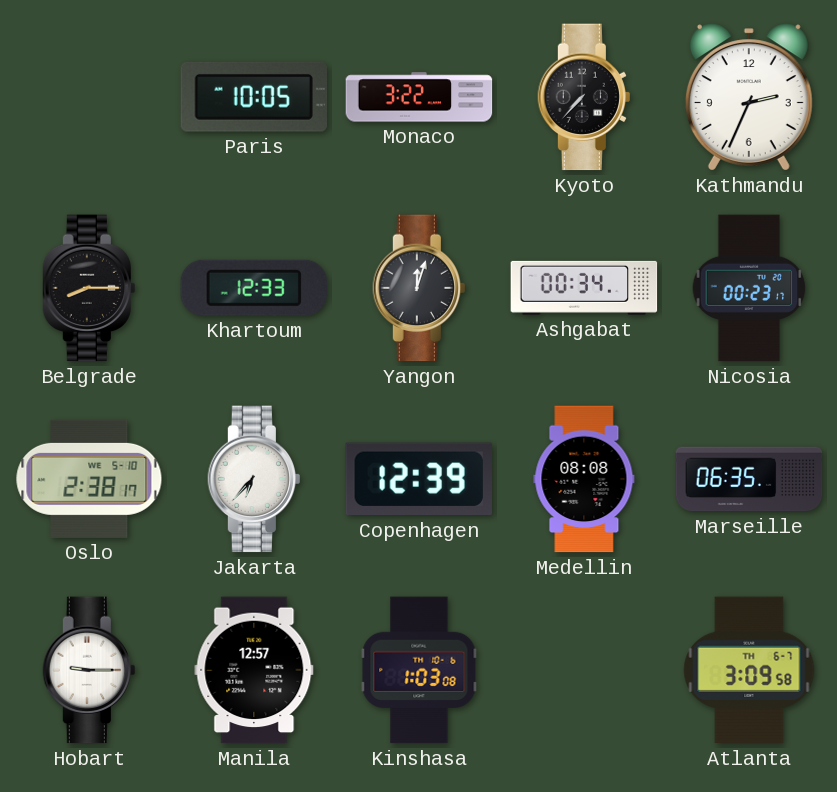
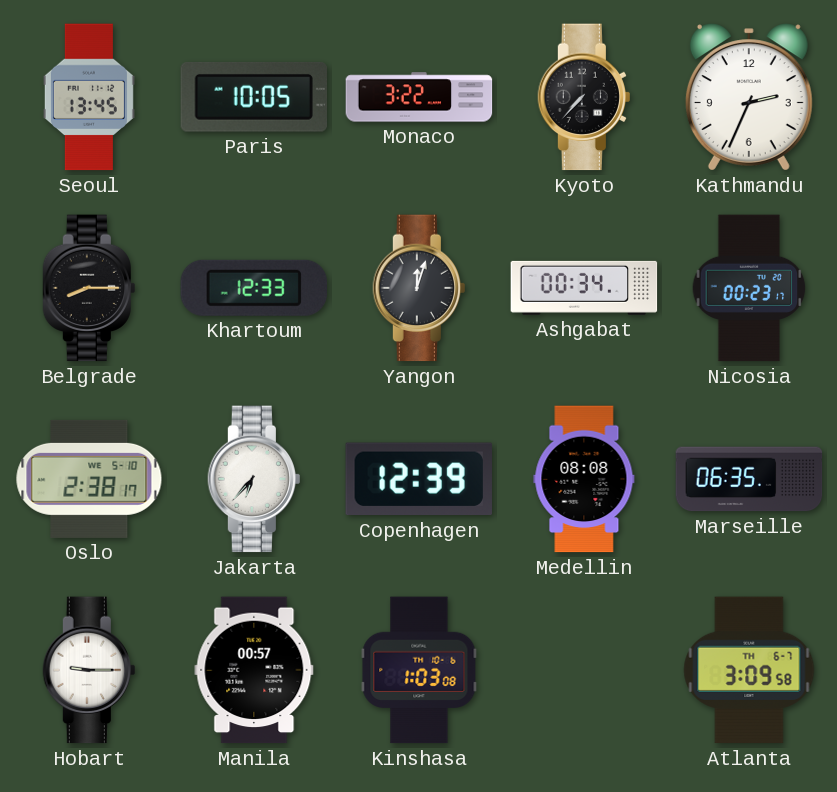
Seoul: none -> 13:45
Manila: 12:57 -> 00:57
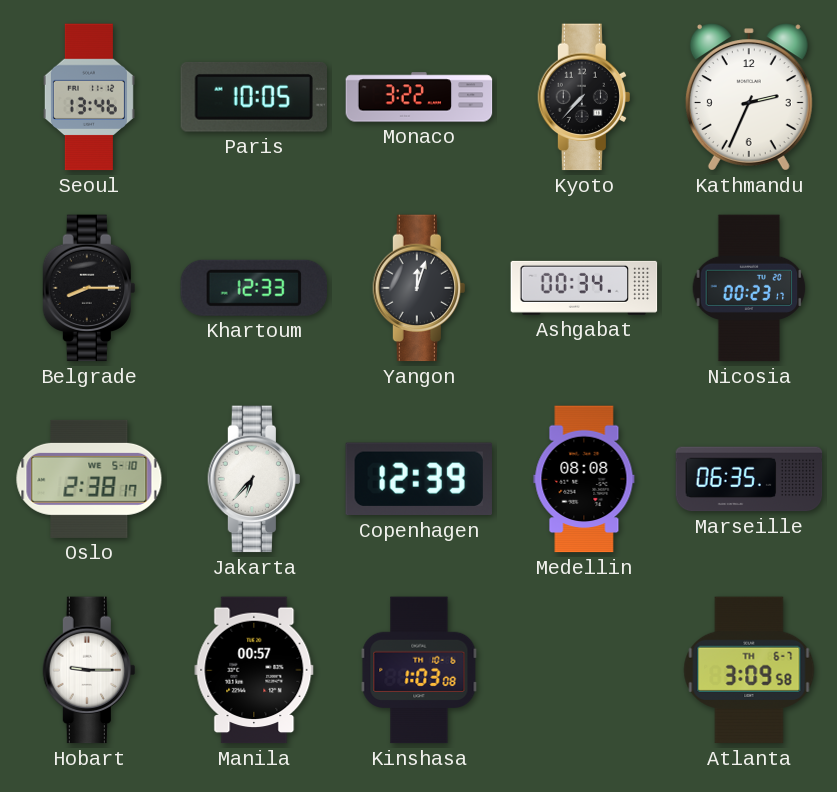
Seoul: 13:45 -> 13:46
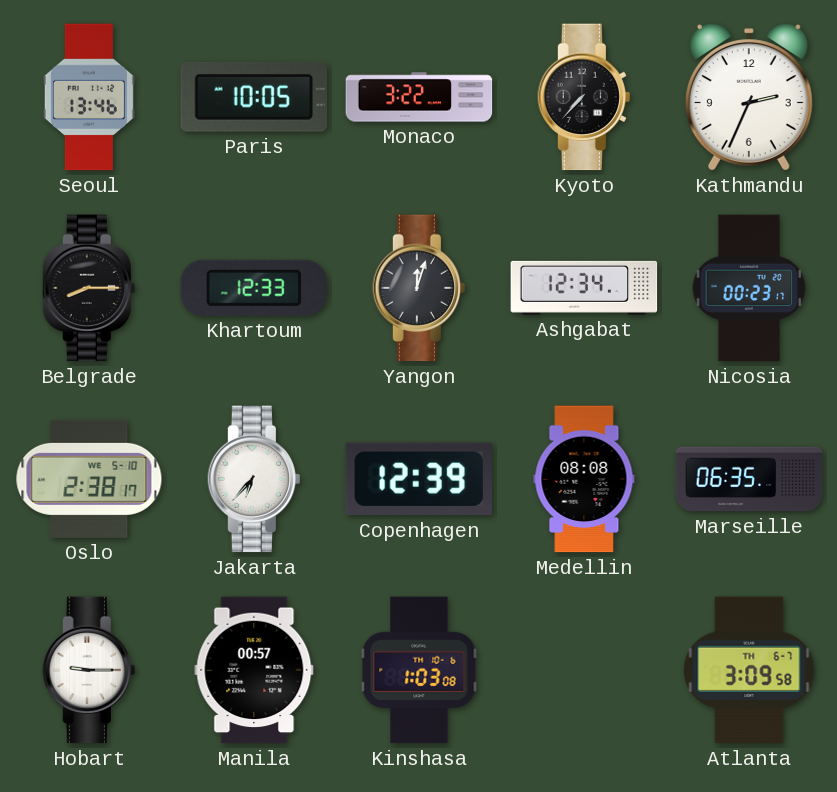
Ashgabat: 00:34 -> 12:34
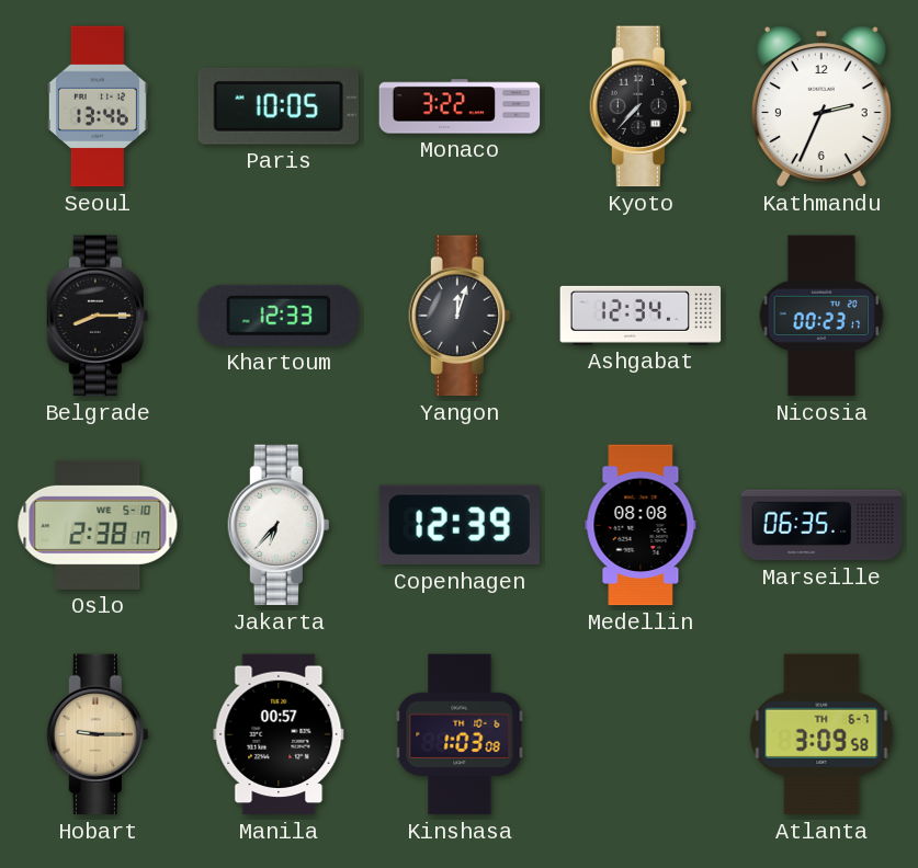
Hobart dial: white -> champagne
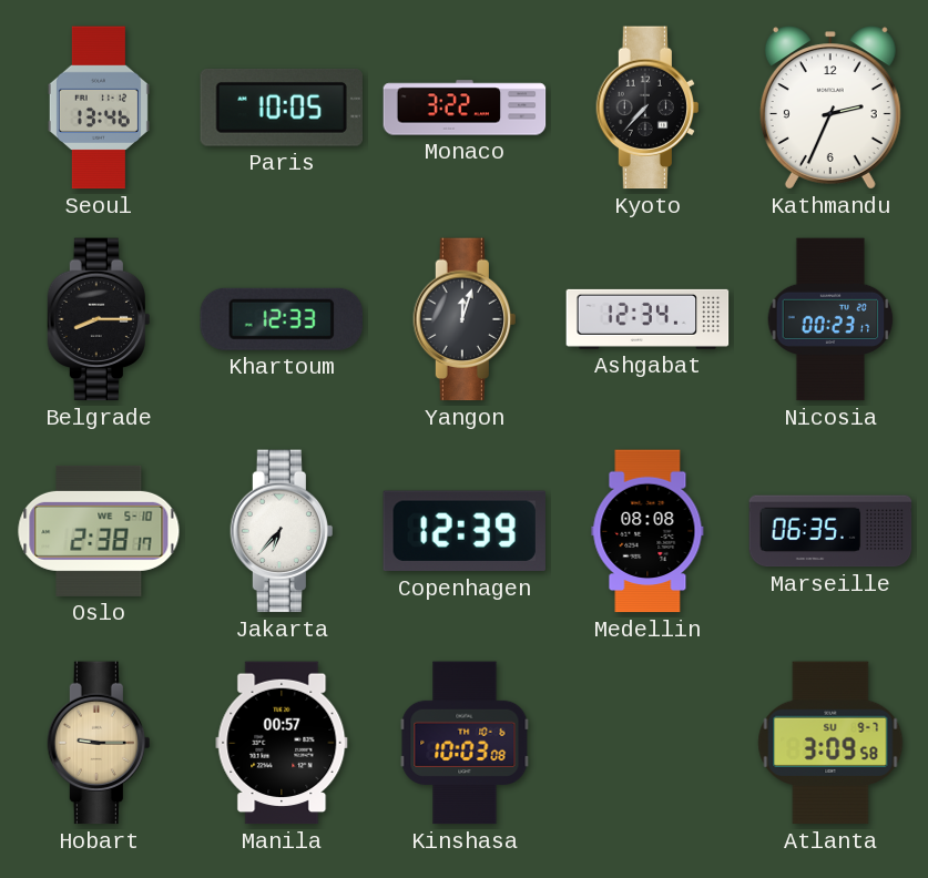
Kinshasa: 1:03 -> 10:03
Atlanta date: TH 6-7 -> SU 9-7
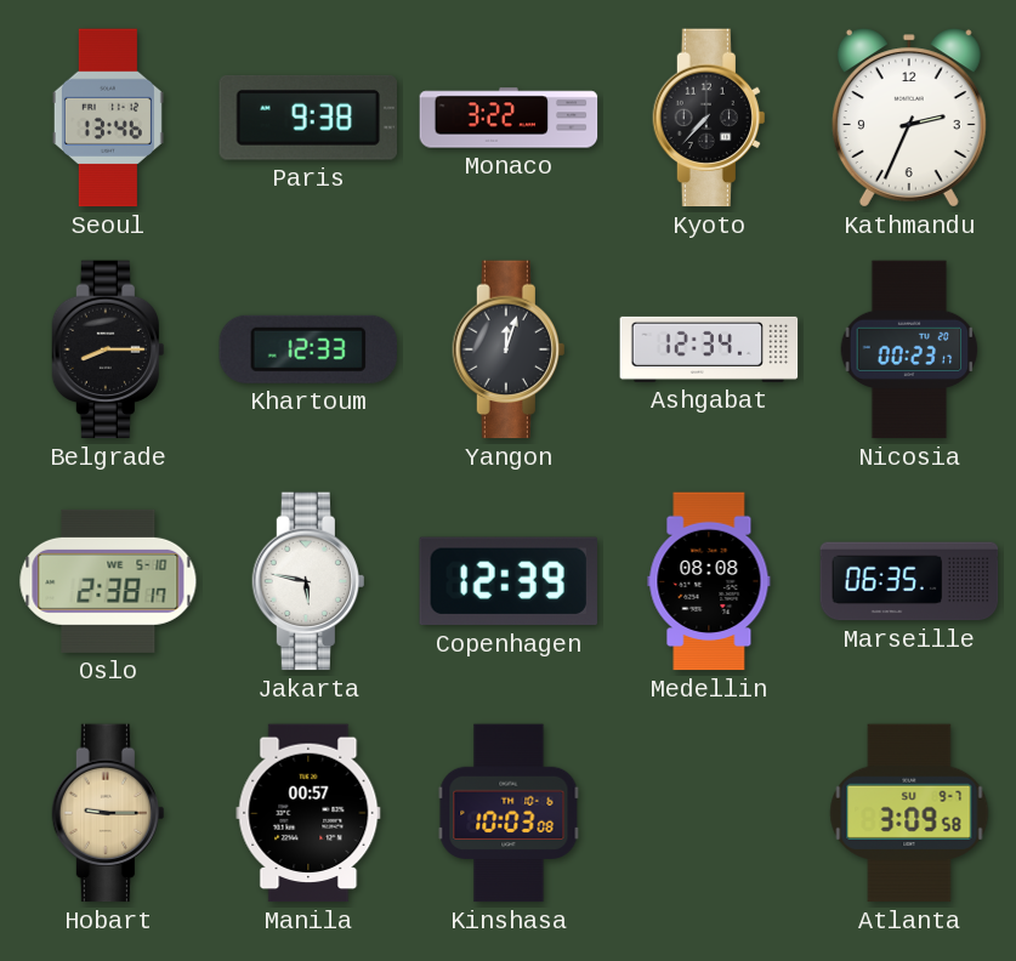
Paris: 10:05 -> 9:38
Jakarta: 6:37 -> 5:47
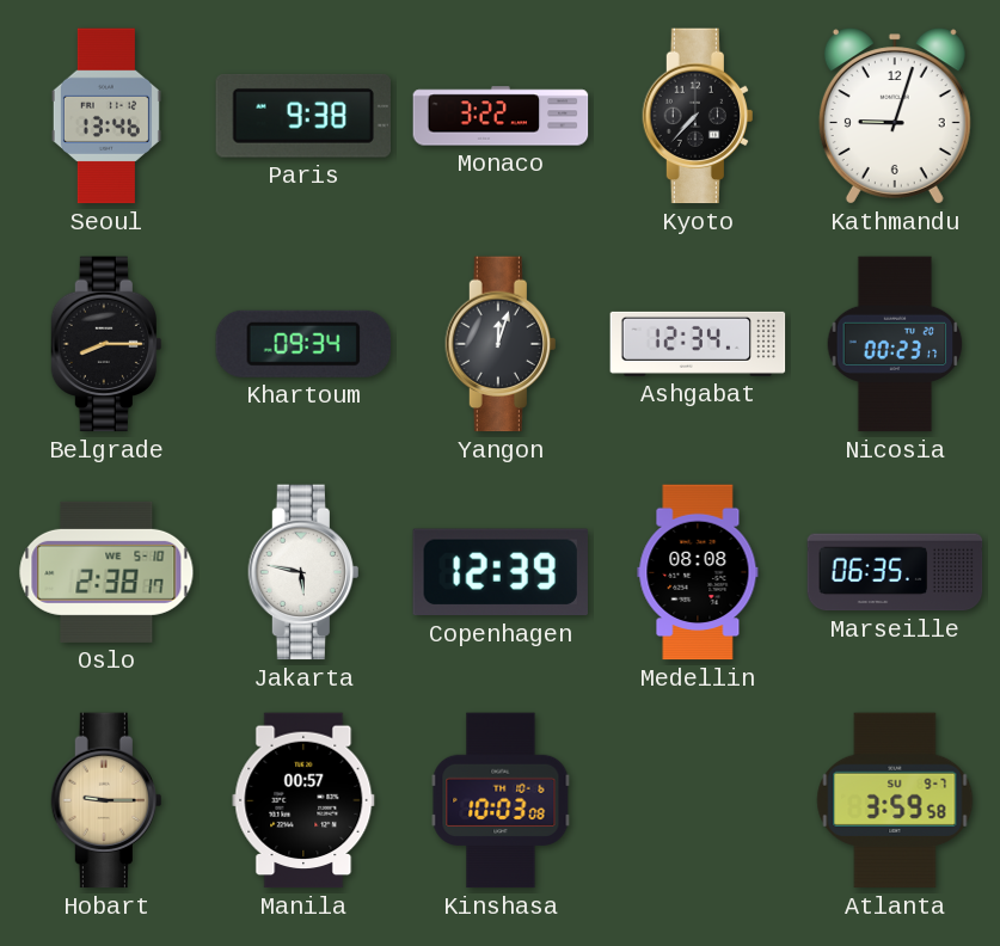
Kathmandu: 2:34 -> 9:03
Khartoum: 12:33 -> 09:34
Atlanta: 3:09 -> 3:59
